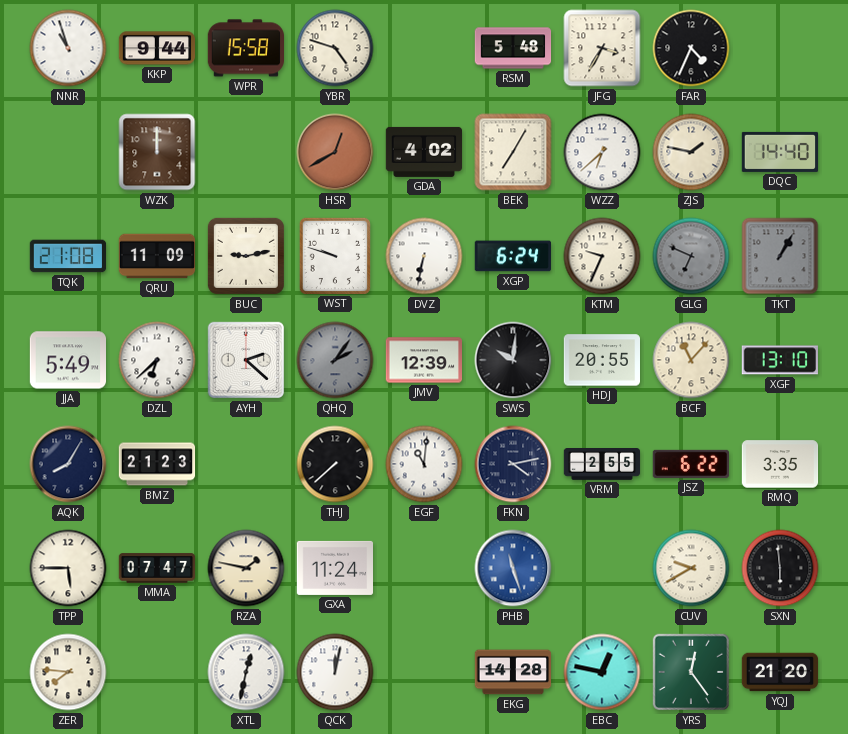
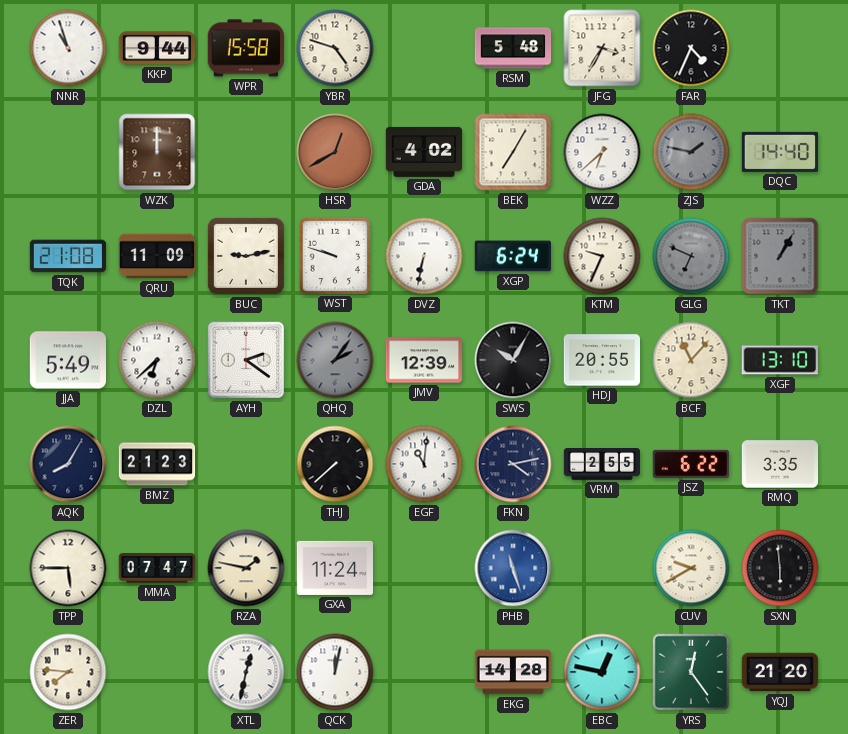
ZJS dial: cream -> grey
AYH: 2:22 -> 2:21
SWS: 10:01 -> 10:05
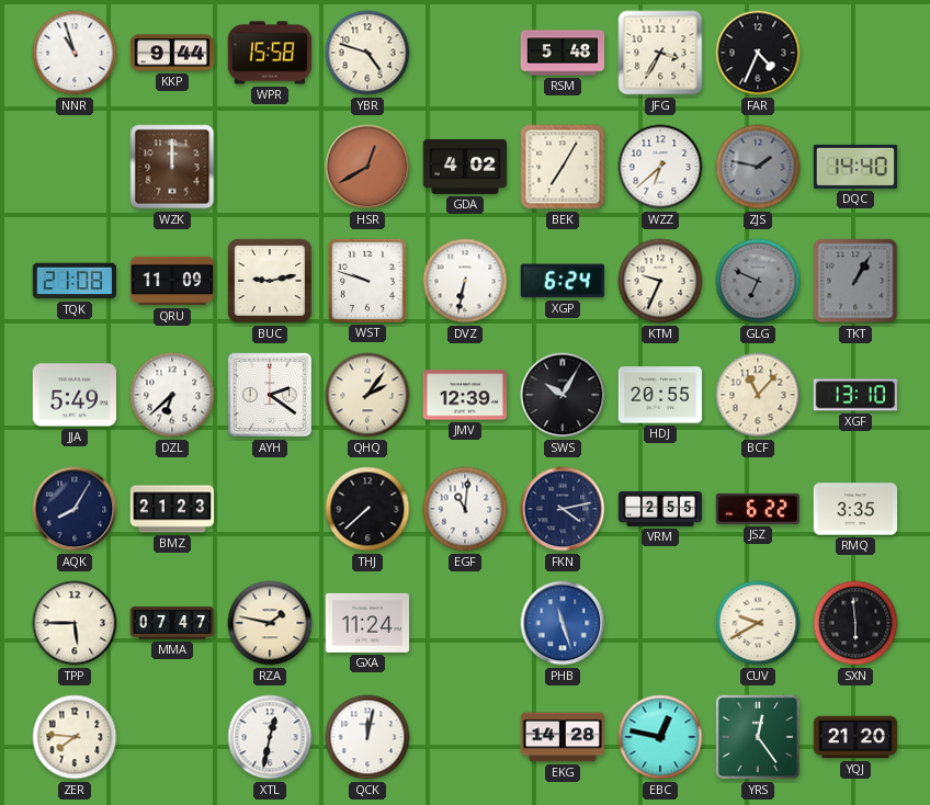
QHQ dial: grey -> cream
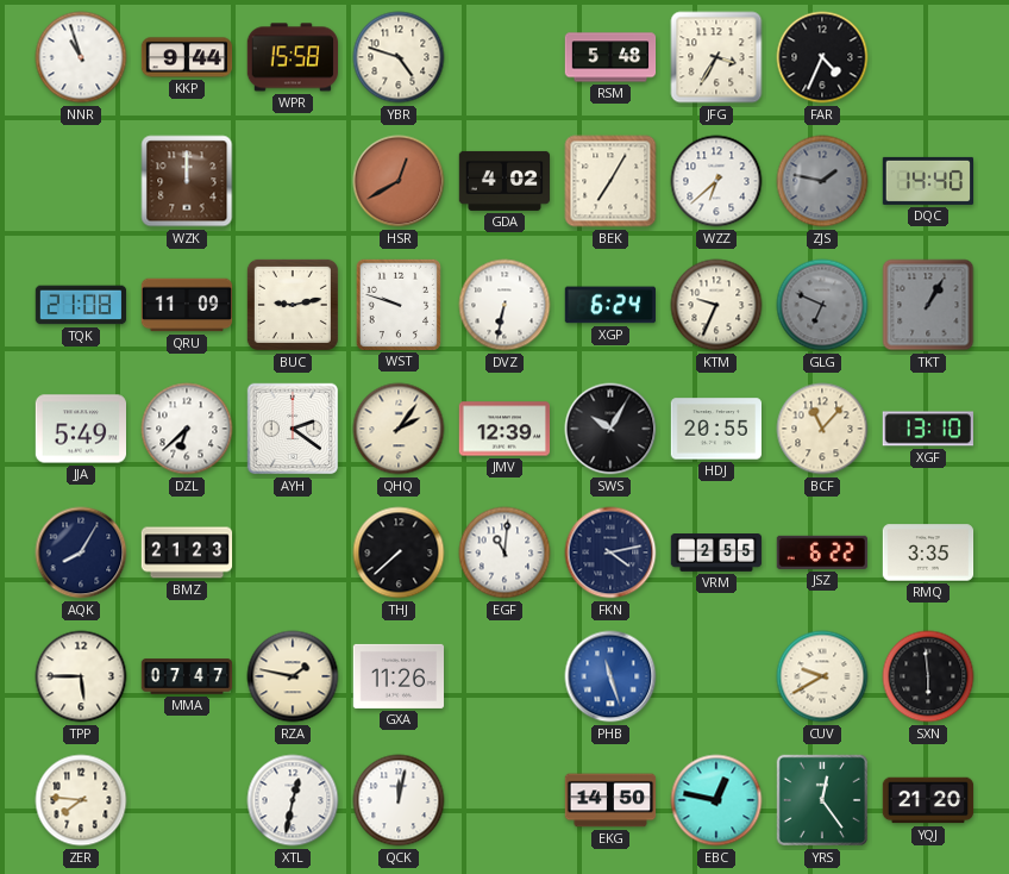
GXA: 11:24 -> 11:26
EKG: 14:28 -> 14:50
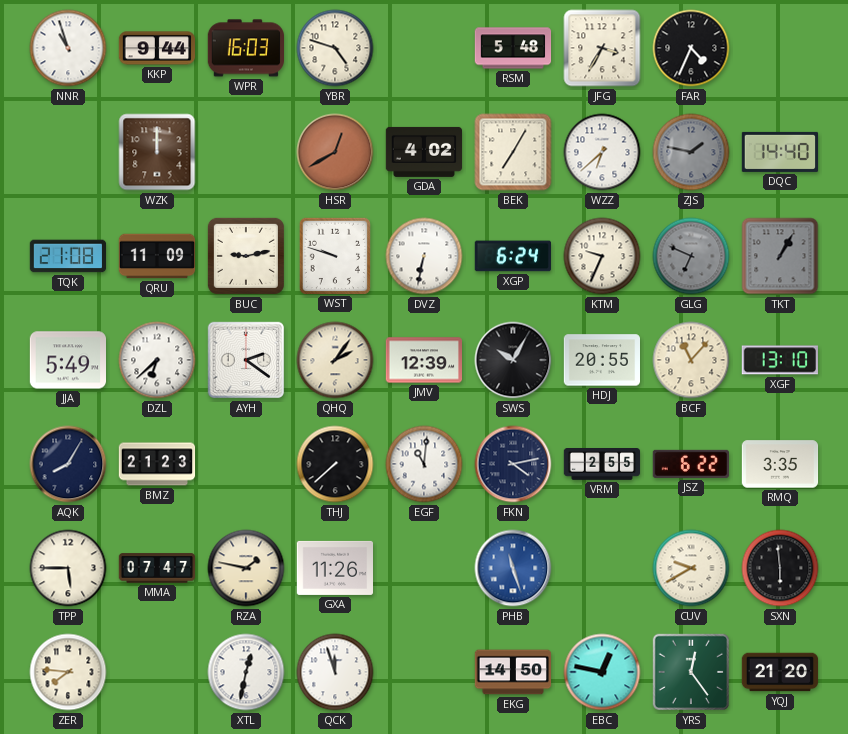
WPR: 15:58 -> 16:03
QCK: 12:02 -> 11:57
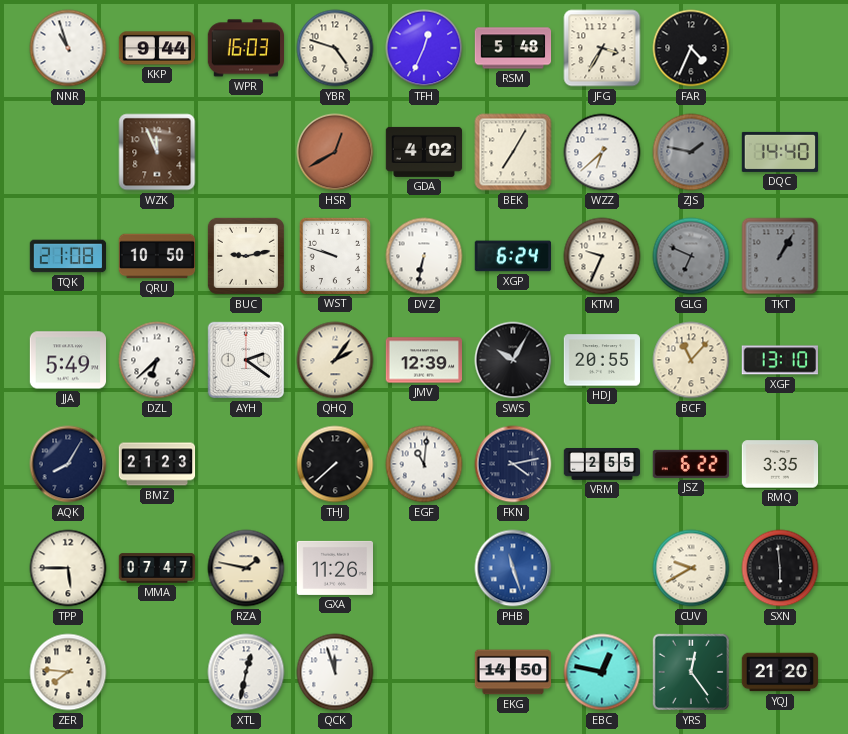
TFH: none -> 12:34
WZK: 12:00 -> 11:56
QRU: 11:09 -> 10:50
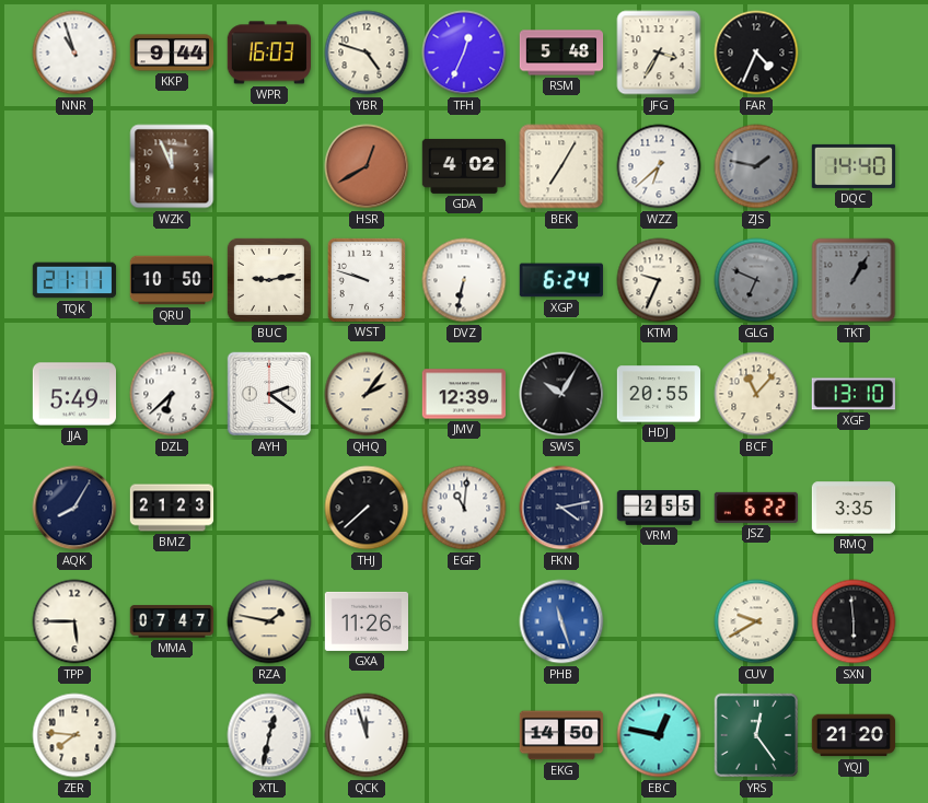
TQK: 21:08 -> 21:11
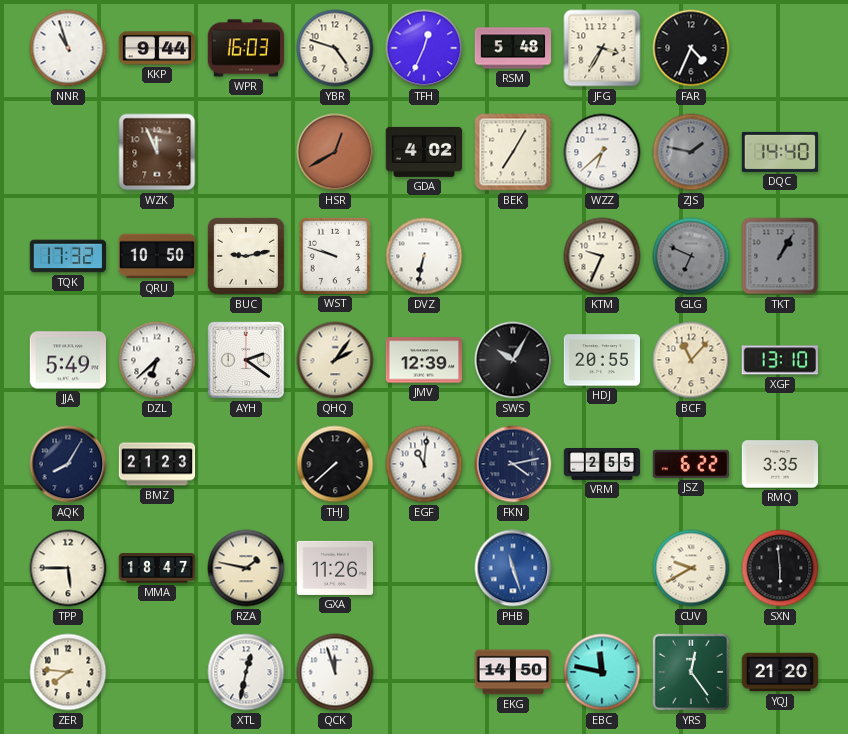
TQK: 21:11 -> 17:32
XGP: 6:24 -> none
MMA: 07:47 -> 18:47
EBC: 12:47 -> 11:47
